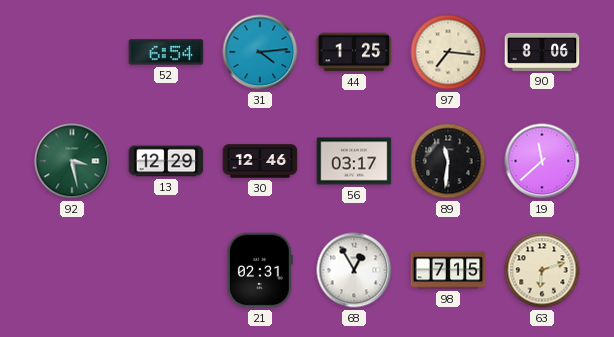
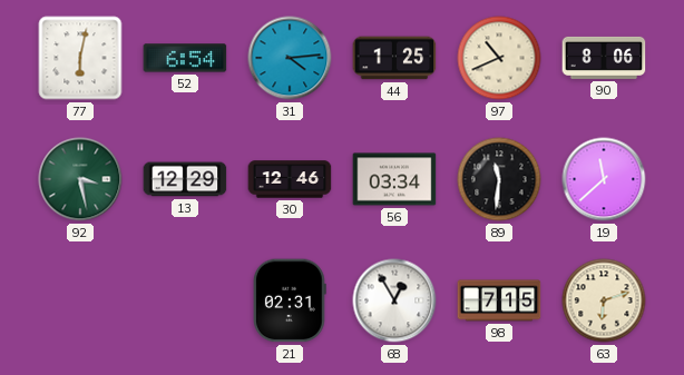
77: none -> 6:02
97: 7:16 -> 10:41
56: 03:17 -> 03:34
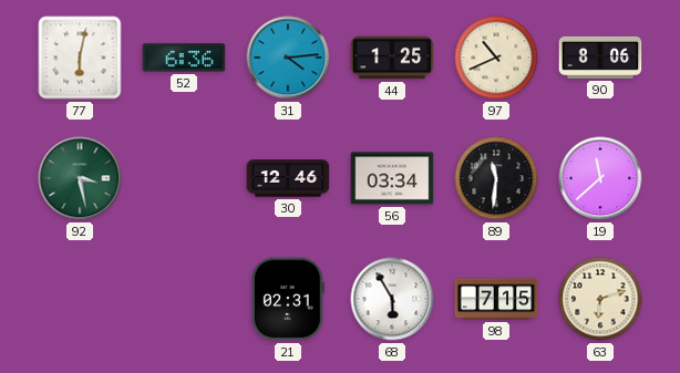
52: 6:54 -> 6:36
13: 12:29 -> none
68: 12:55 -> 5:55
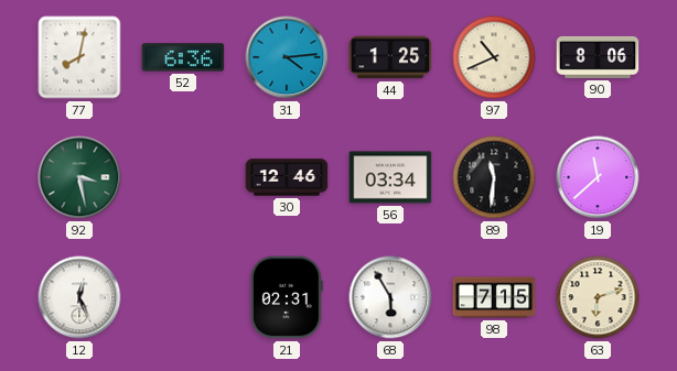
77: 6:02 -> 8:02
12: none -> 12:26
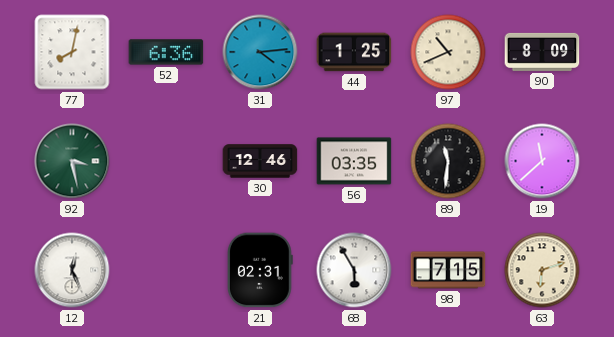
90: 8:06 -> 8:09
56: 03:34 -> 03:35
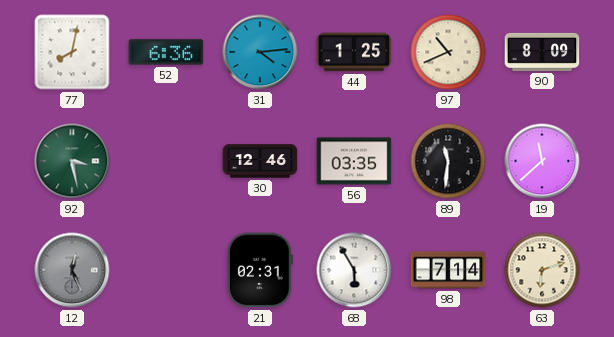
12 dial: white -> grey
98: 7:15 -> 7:14
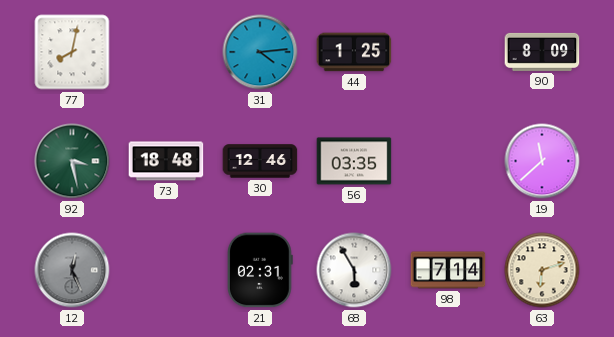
52: 6:36 -> none
97: 10:41 -> none
73: none -> 18:48
89: 11:31 -> none
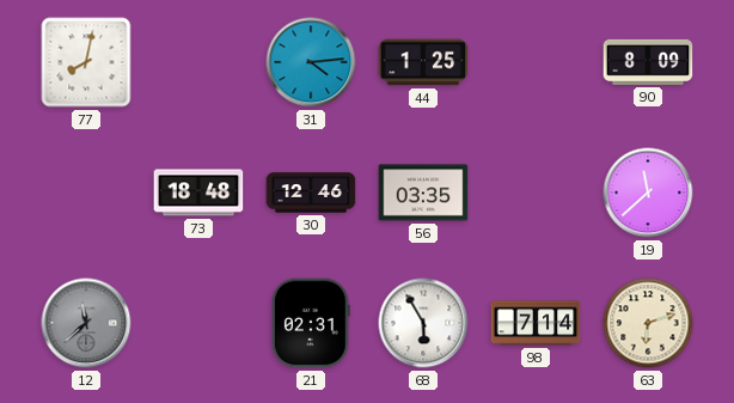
92: 3:28 -> none
12: 12:26 -> 11:38
